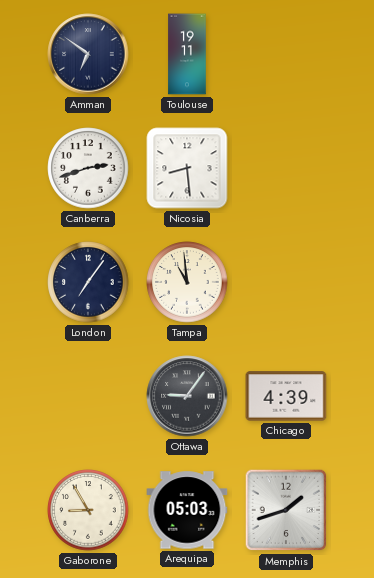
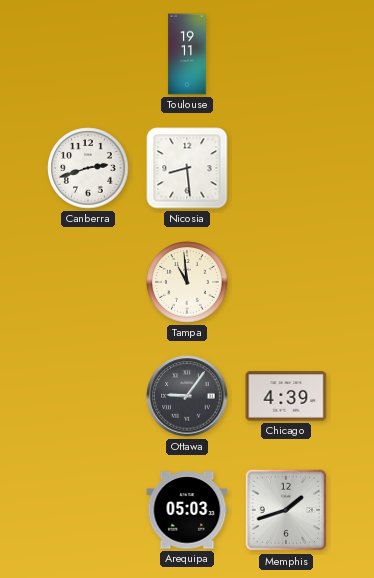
Amman: 6:51 -> none
London: 7:06 -> none
Gaborone: 8:55 -> none
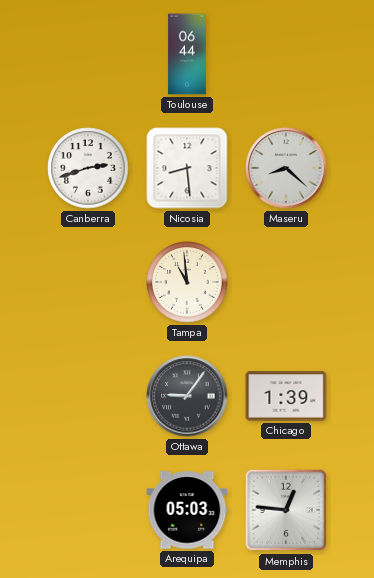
Toulouse: 19:11 -> 06:44
Maseru: none -> 8:22
Chicago: 4:39 -> 1:39
Memphis: 1:42 -> 12:46
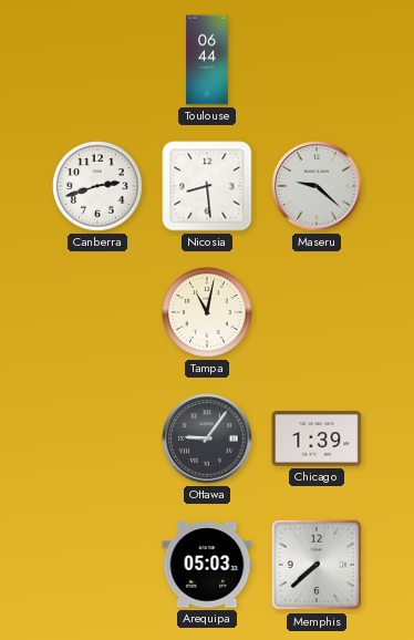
Maseru: 8:22 -> 9:22
Tampa: 10:59 -> 11:02
Memphis: 12:46 -> 7:38
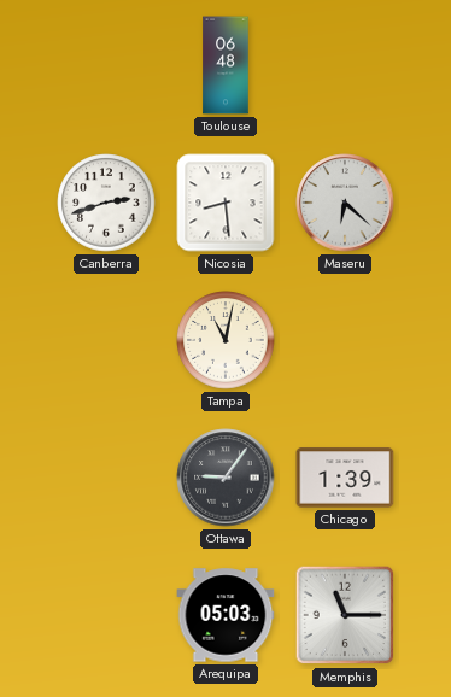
Toulouse: 06:44 -> 06:48
Maseru: 9:22 -> 6:22
Memphis: 7:38 -> 11:15
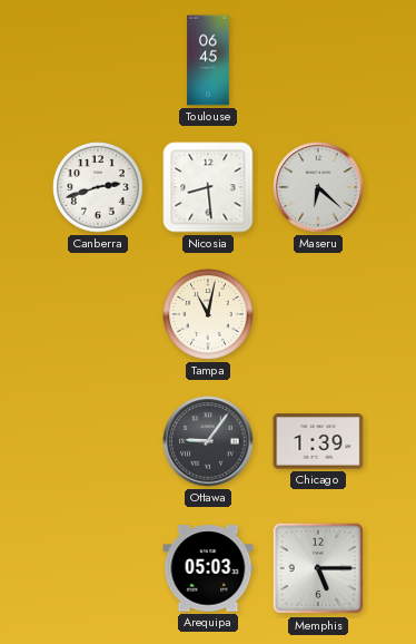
Toulouse: 06:48 -> 06:45
Memphis: 11:15 -> 5:15
